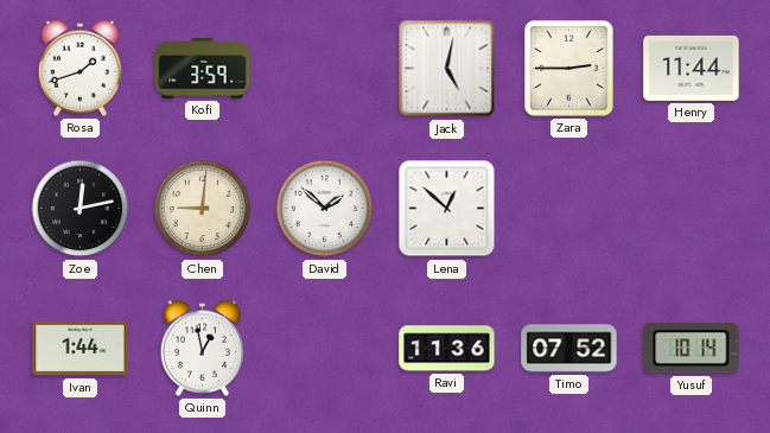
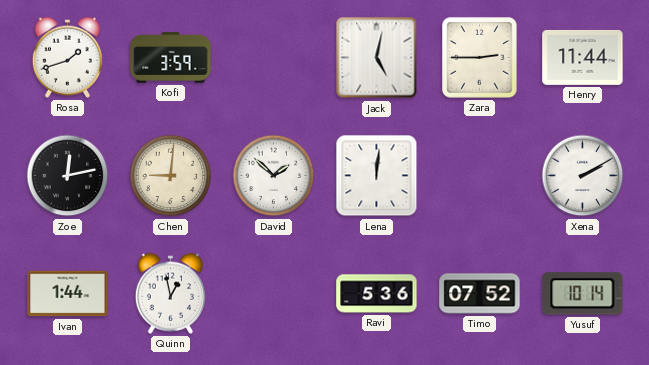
Lena: 12:52 -> 12:01
Xena: none -> 2:10
Ravi: 11:36 -> 5:36
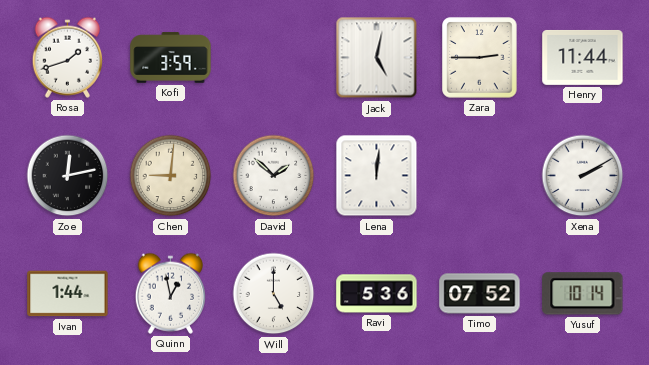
Will: none -> 5:00
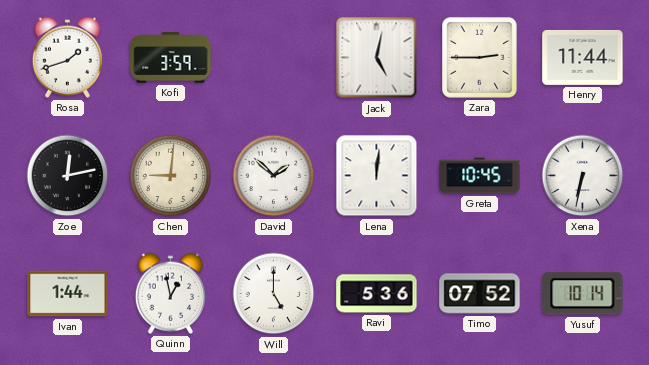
Greta: none -> 10:45
Xena: 2:10 -> 6:32
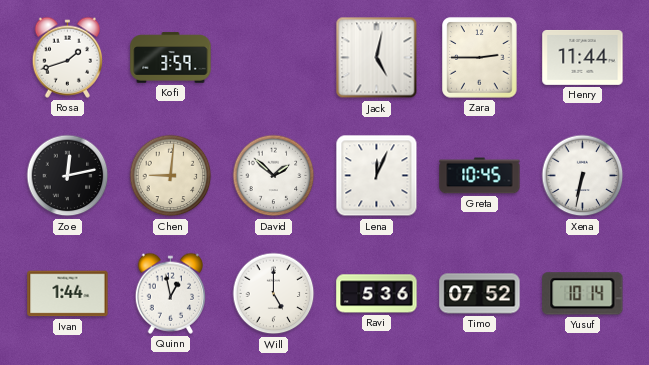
Lena: 12:01 -> 12:04
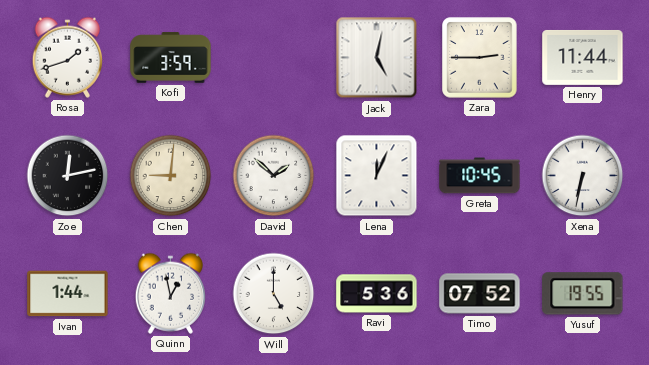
Yusuf: 10:14 -> 19:55
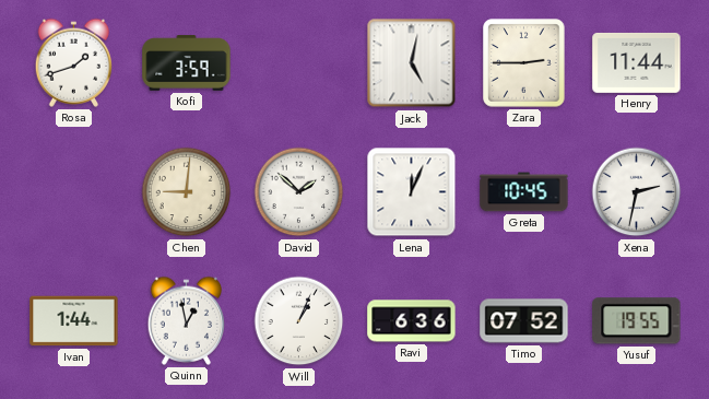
Zoe: 12:13 -> none
Xena: 6:32 -> 2:32
Will: 5:00 -> 1:04
Ravi: 5:36 -> 6:36
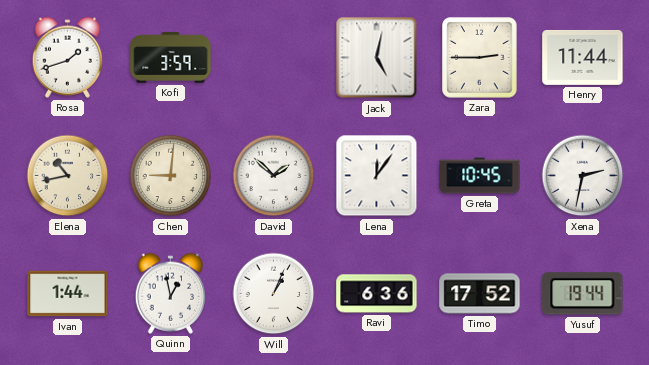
Elena: none -> 10:43
Lena: 12:04 -> 12:06
Timo: 07:52 -> 17:52
Yusuf: 19:55 -> 19:44
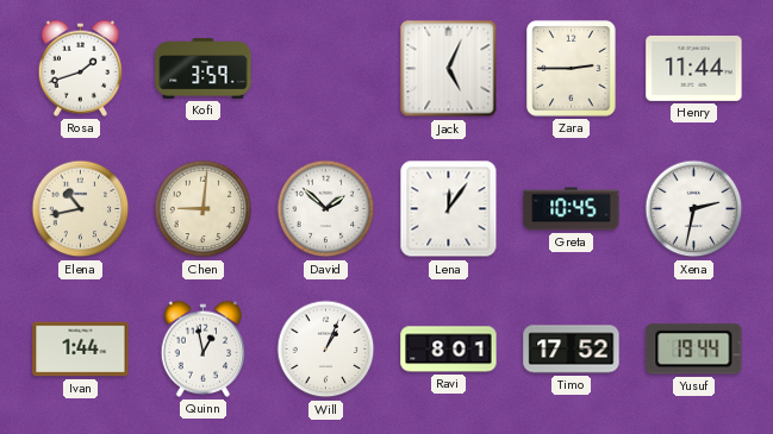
Jack: 5:02 -> 5:04
Ravi: 6:36 -> 8:01
